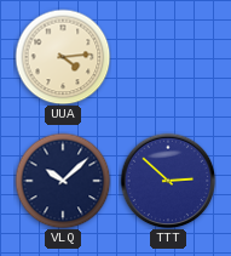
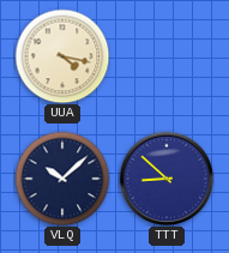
UUA: 4:14 -> 4:17
TTT: 2:52 -> 8:52
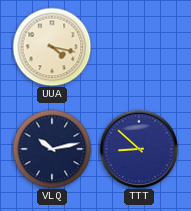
VLQ: 10:08 -> 10:13
